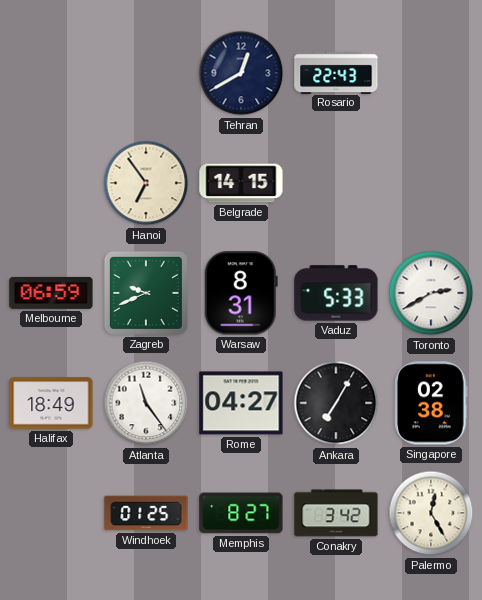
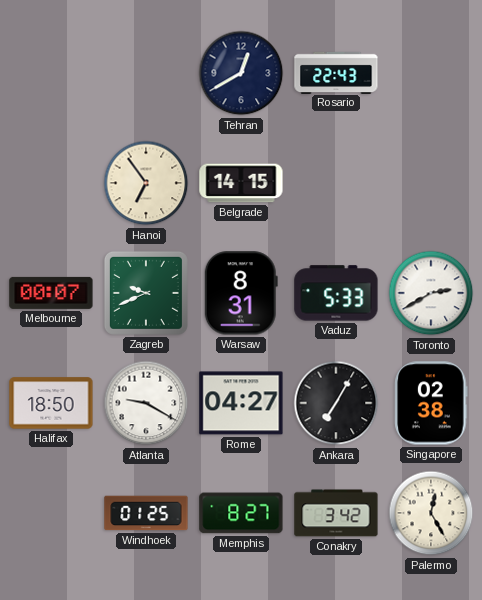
Melbourne: 06:59 -> 00:07
Halifax: 18:49 -> 18:50
Atlanta: 11:24 -> 9:20
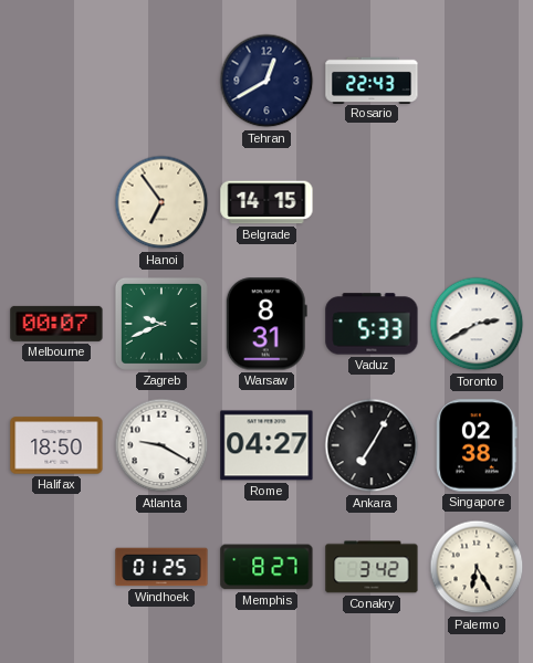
Palermo: 12:25 -> 6:25
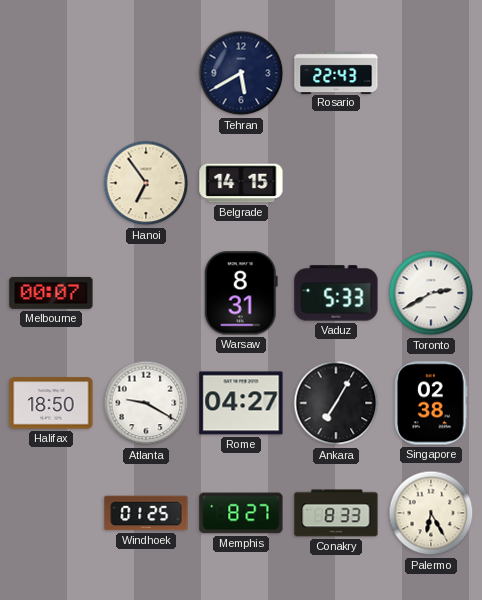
Tehran: 12:40 -> 5:40
Zagreb: 9:41 -> none
Conakry: 3:42 -> 8:33
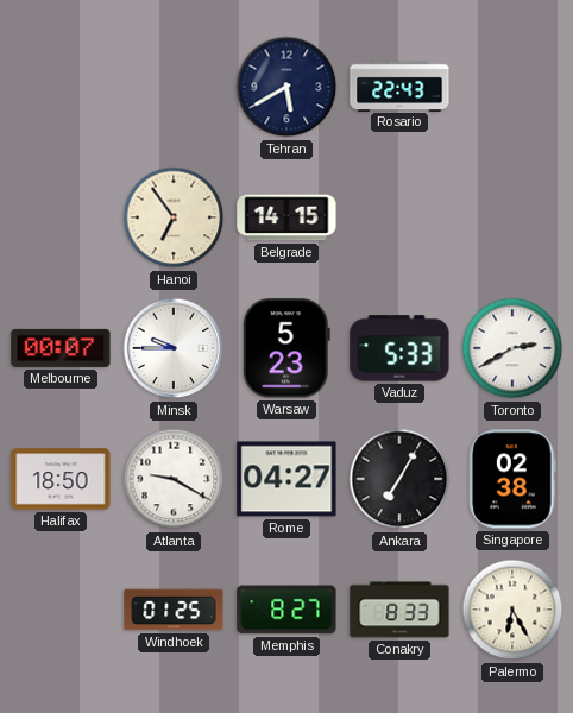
Minsk: none -> 9:45
Warsaw: 8:31 -> 5:23
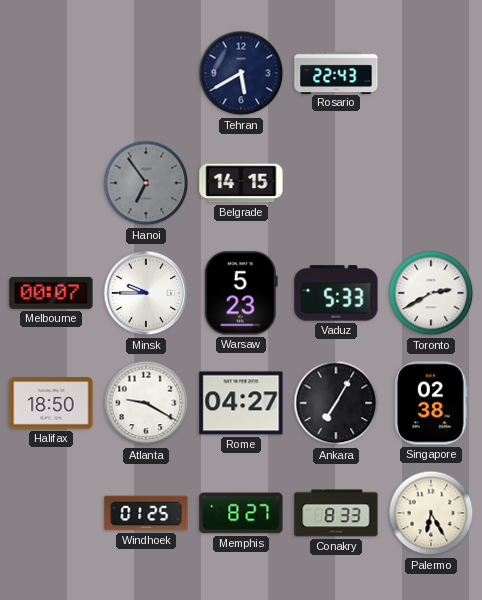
Hanoi dial: cream -> grey
